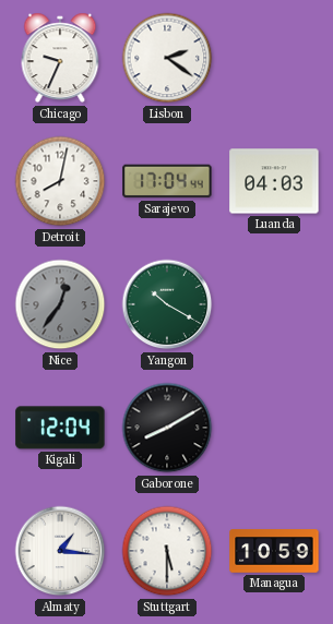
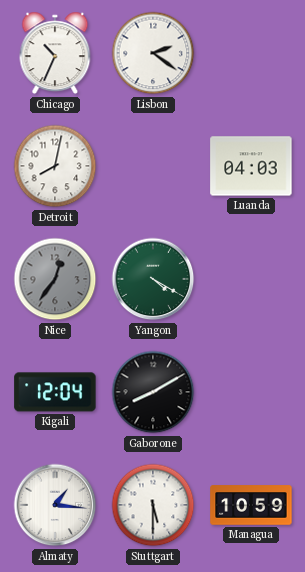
Chicago: 9:34 -> 10:34
Sarajevo: 17:04 -> none
Yangon: 10:20 -> 4:20
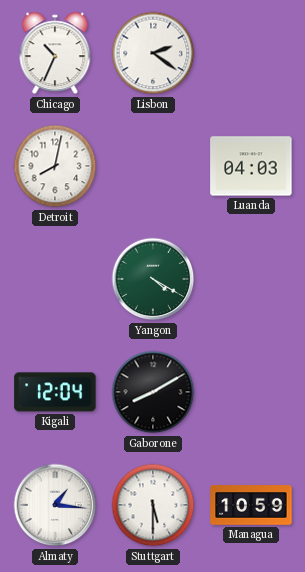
Nice: 12:36 -> none
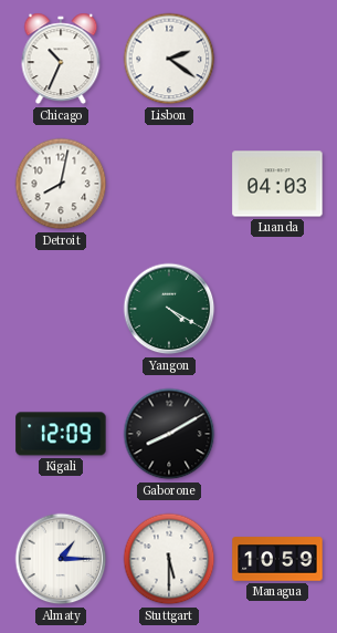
Kigali: 12:04 -> 12:09
Almaty: 1:16 -> 1:15
